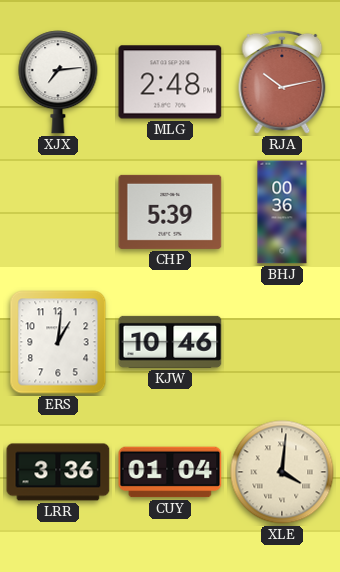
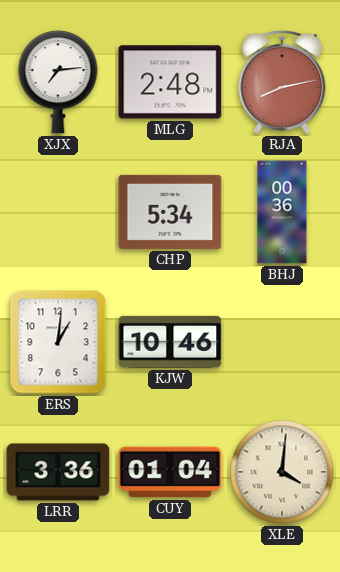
RJA: 10:13 -> 8:13
CHP: 5:39 -> 5:34
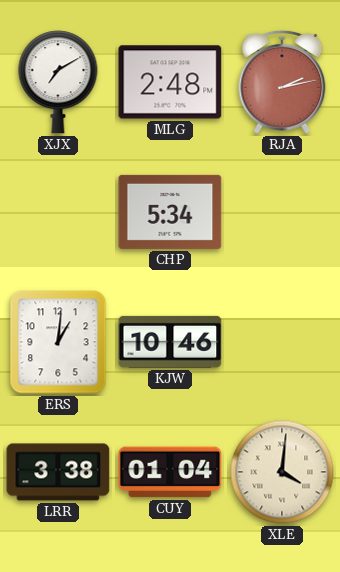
XJX: 7:14 -> 7:10
RJA: 8:13 -> 2:13
BHJ: 00:36 -> none
LRR: 3:36 -> 3:38
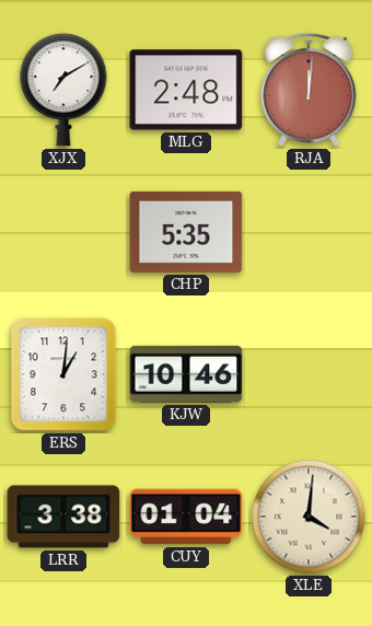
RJA: 2:13 -> 12:01
CHP: 5:34 -> 5:35
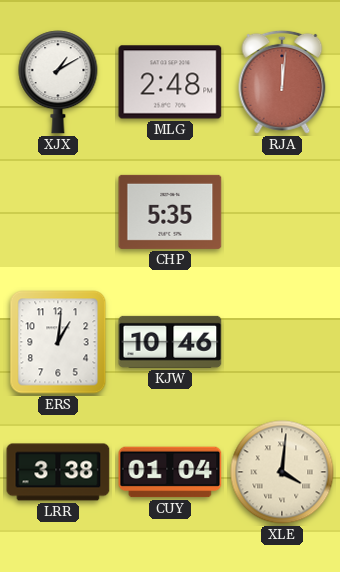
XJX: 7:10 -> 1:10
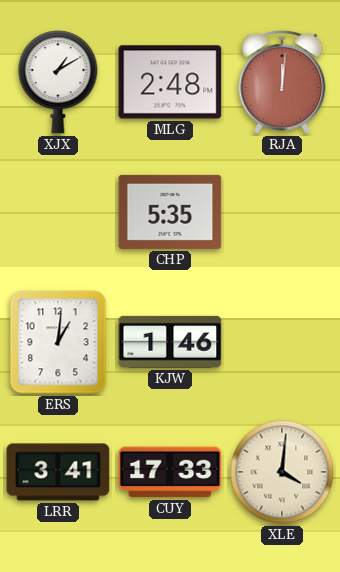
KJW: 10:46 -> 1:46
LRR: 3:38 -> 3:41
CUY: 01:04 -> 17:33
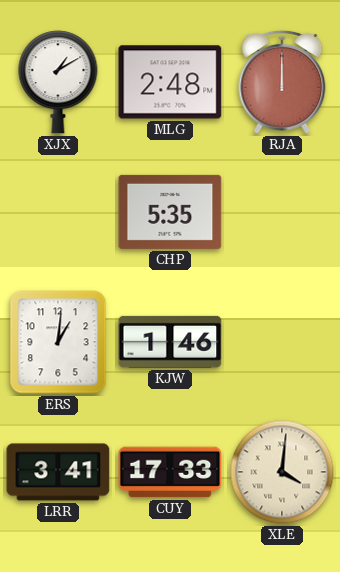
RJA: 12:01 -> 12:00
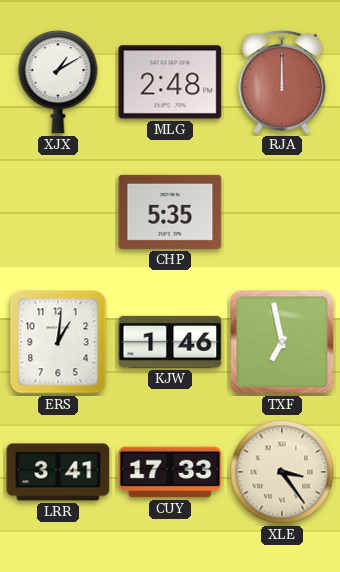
TXF: none -> 6:58
XLE: 4:01 -> 3:24
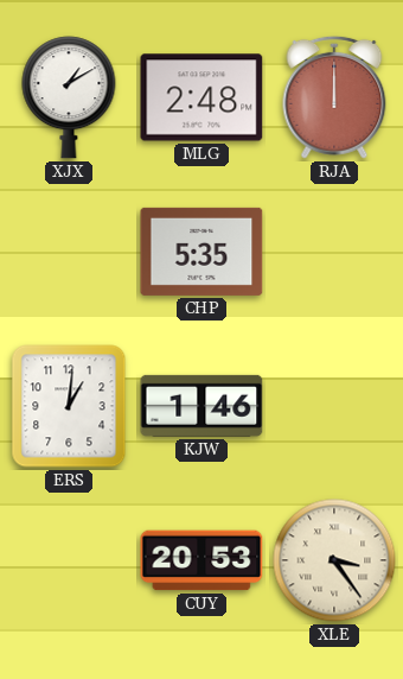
TXF: 6:58 -> none
LRR: 3:41 -> none
CUY: 17:33 -> 20:53
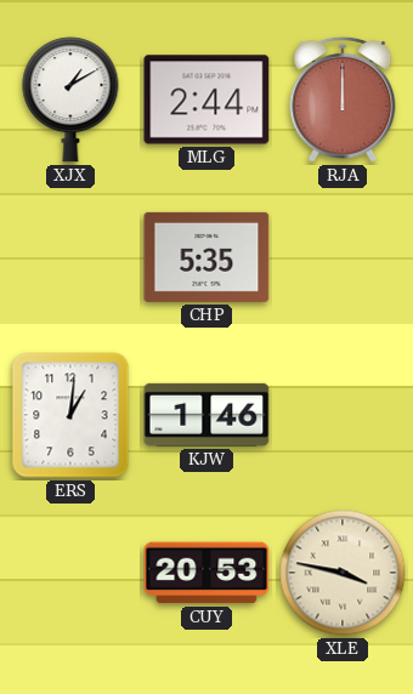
MLG: 2:48 -> 2:44
XLE: 3:24 -> 3:47
